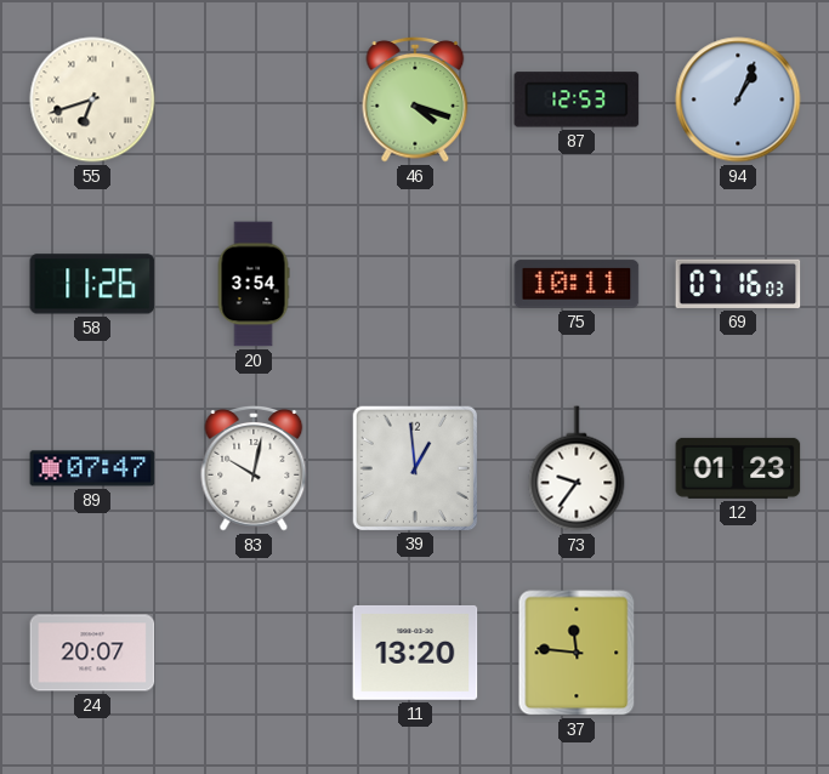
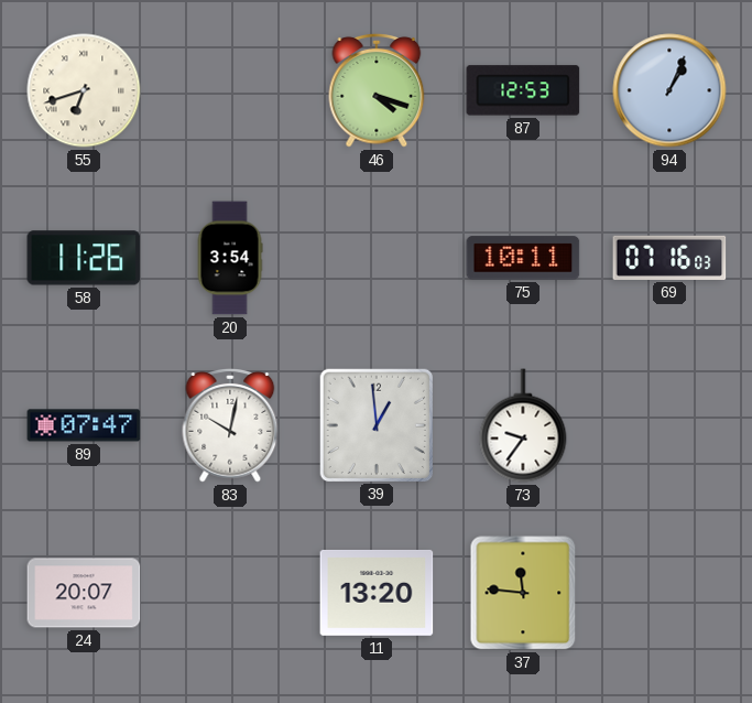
12: 01:23 -> none
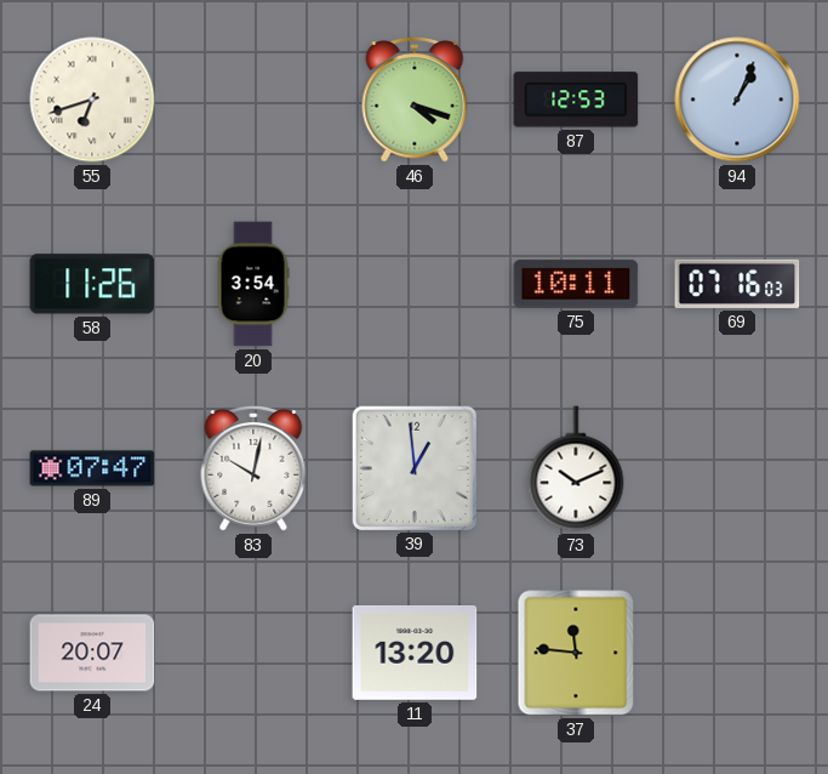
73: 9:36 -> 10:11
